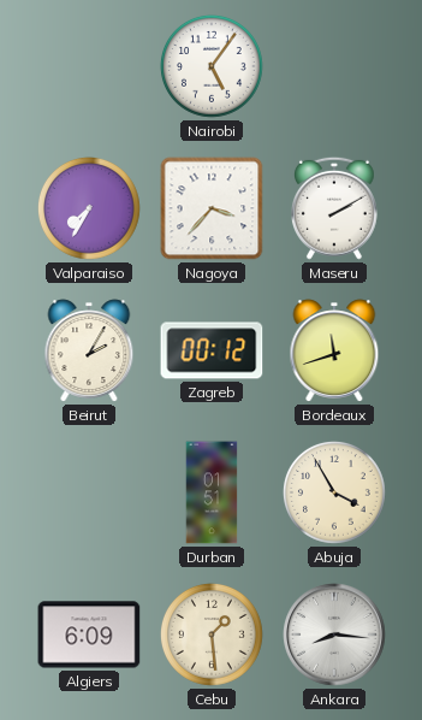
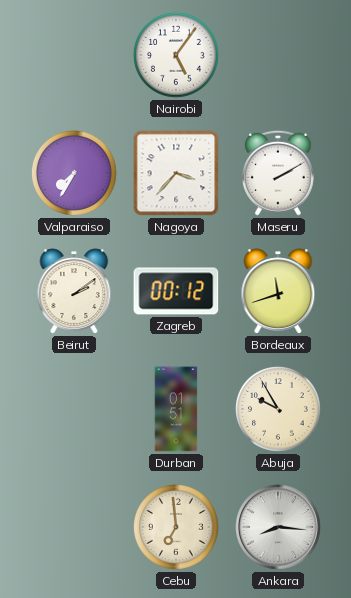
Beirut: 2:05 -> 2:09
Abuja: 3:55 -> 9:55
Algiers: 6:09 -> none
Cebu: 1:29 -> 6:59
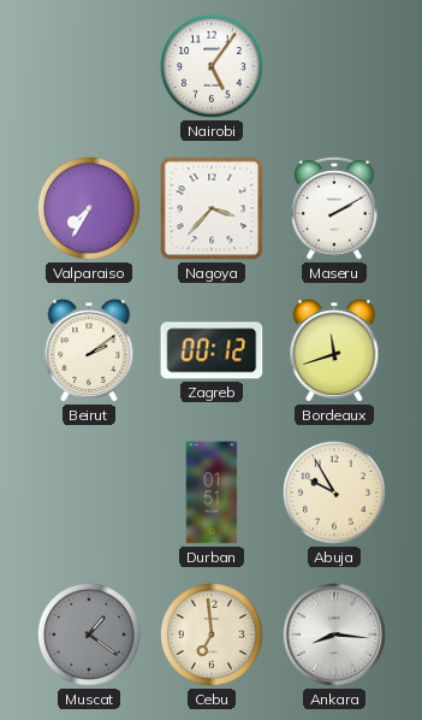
Muscat: none -> 1:21
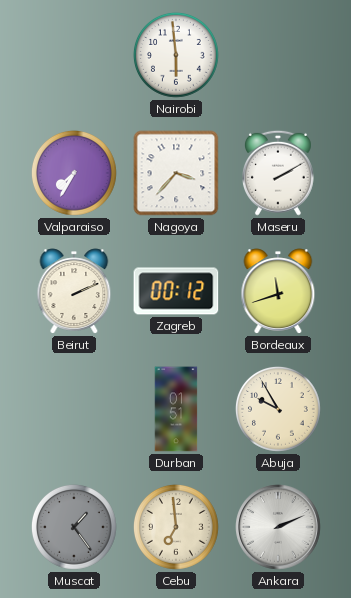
Nairobi: 5:06 -> 5:59
Beirut: 2:09 -> 2:11
Muscat: 1:21 -> 1:24
Ankara: 8:16 -> 2:11
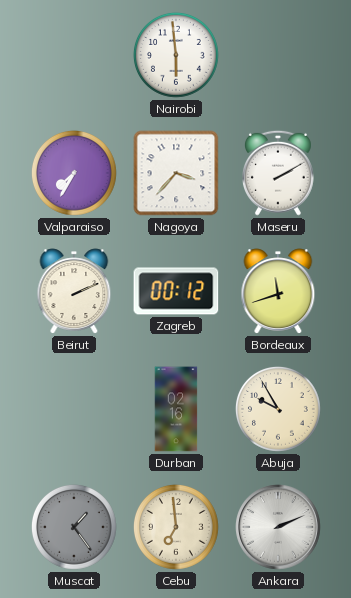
Durban: 01:51 -> 02:16
